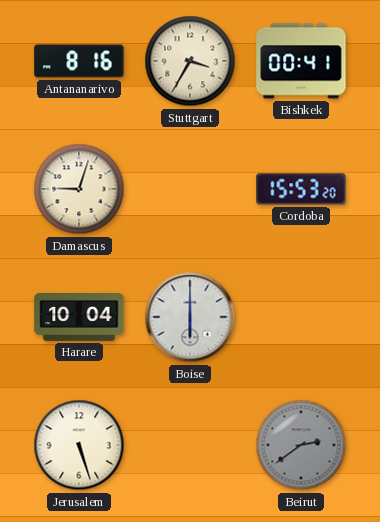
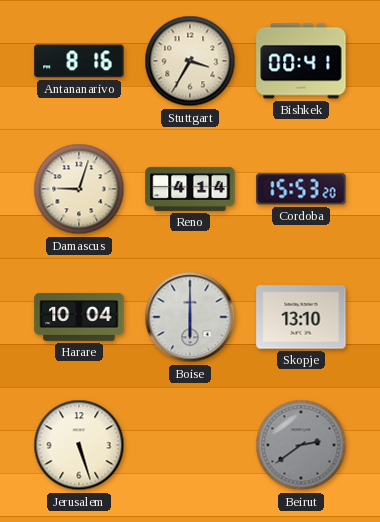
Reno: none -> 4:14
Skopje: none -> 13:10
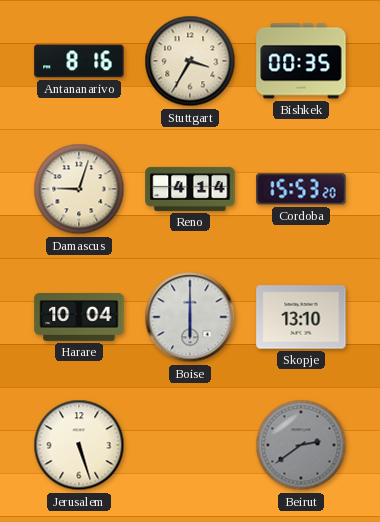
Bishkek: 00:41 -> 00:35
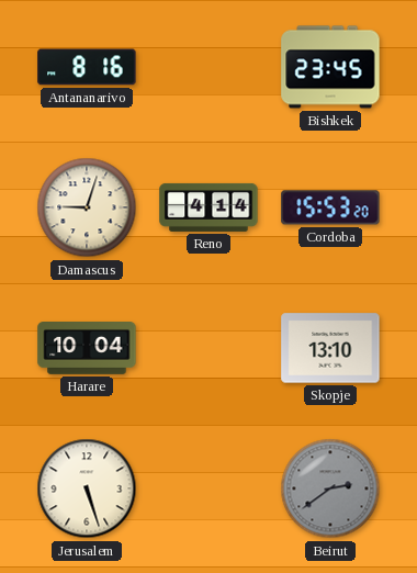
Stuttgart: 3:35 -> none
Bishkek: 00:35 -> 23:45
Boise: 6:00 -> none
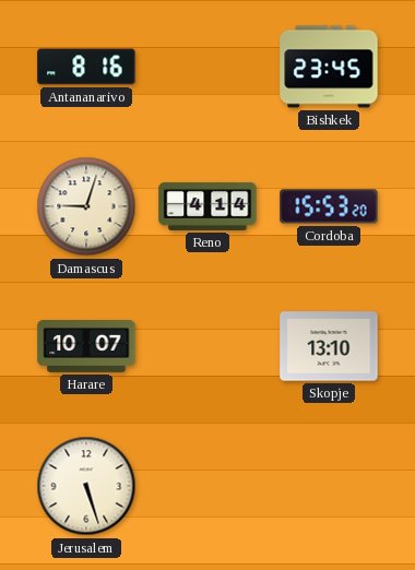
Harare: 10:04 -> 10:07
Beirut: 2:39 -> none
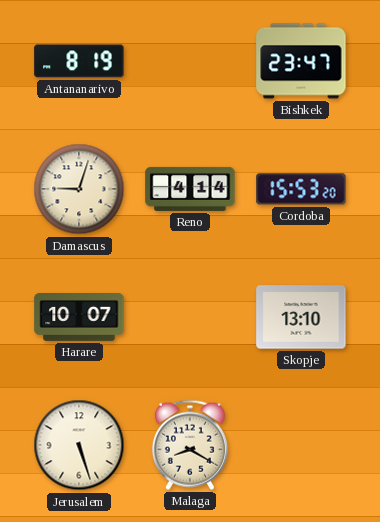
Antananarivo: 8:16 -> 8:19
Bishkek: 23:45 -> 23:47
Malaga: none -> 8:20
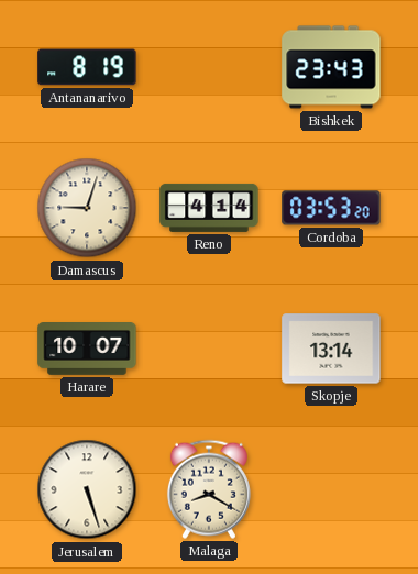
Bishkek: 23:47 -> 23:43
Cordoba: 15:53 -> 03:53
Skopje: 13:10 -> 13:14
